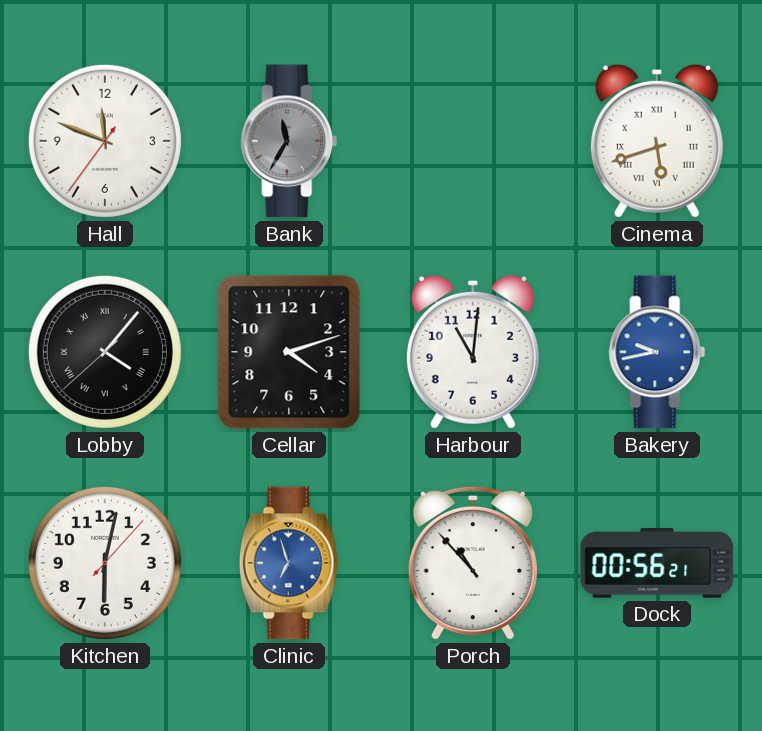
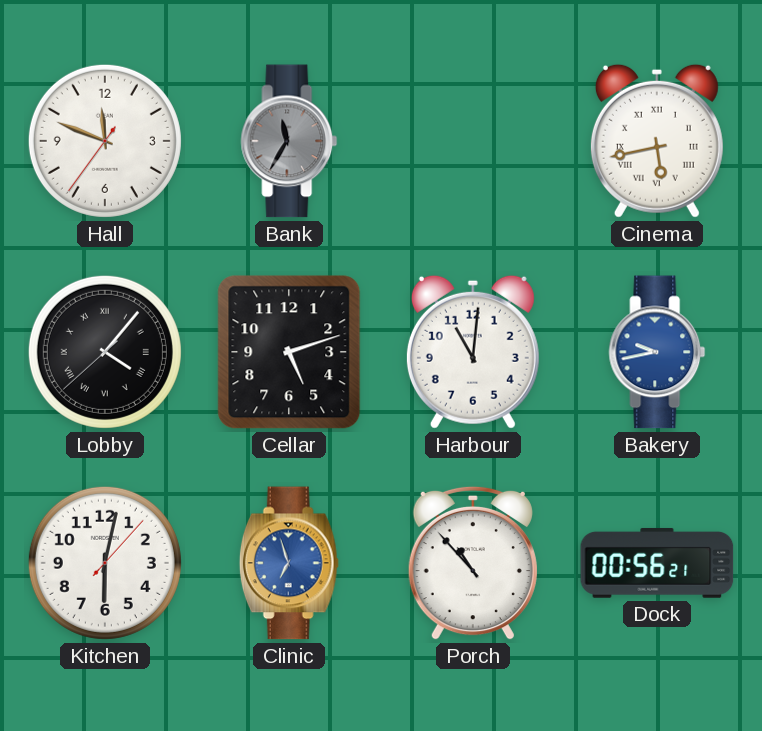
Cinema: 5:42 -> 5:43
Cellar: 4:12 -> 5:12
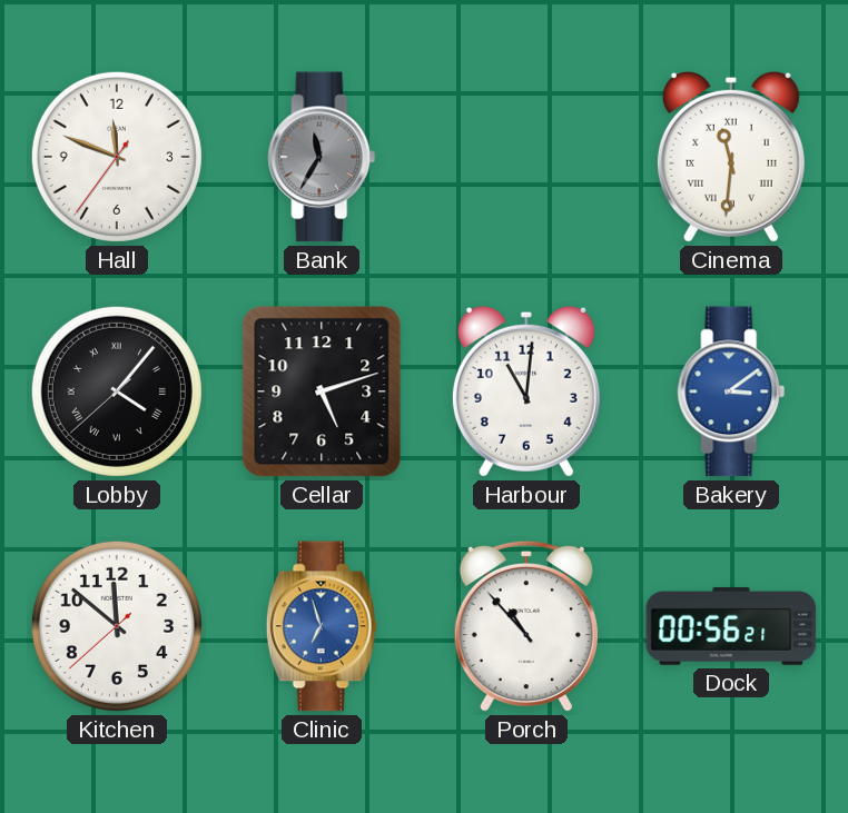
Cinema: 5:43 -> 11:31
Bakery: 9:43 -> 3:09
Kitchen: 6:02 -> 11:51
